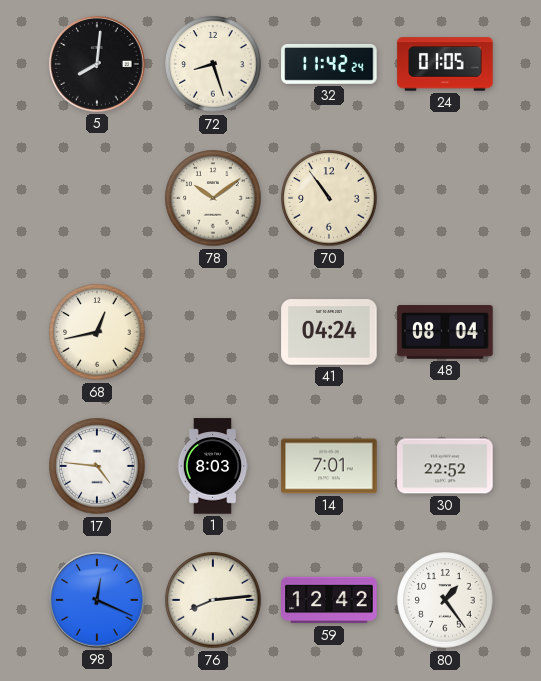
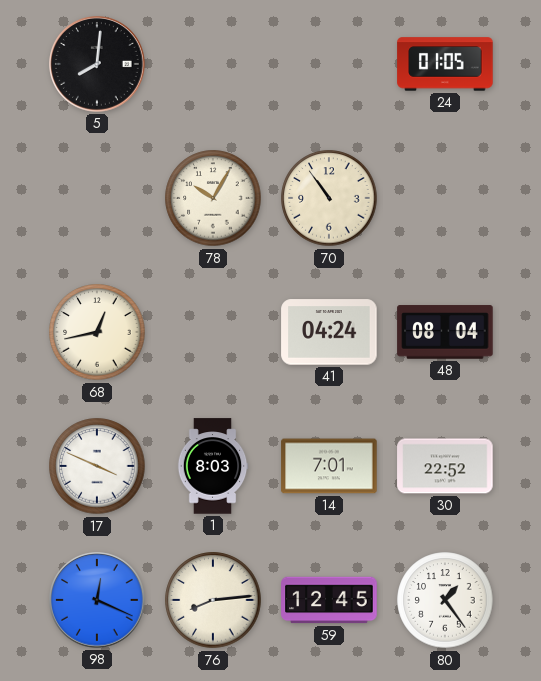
72: 8:27 -> none
32: 11:42 -> none
78: 10:09 -> 10:05
17: 4:46 -> 3:49
59: 12:42 -> 12:45
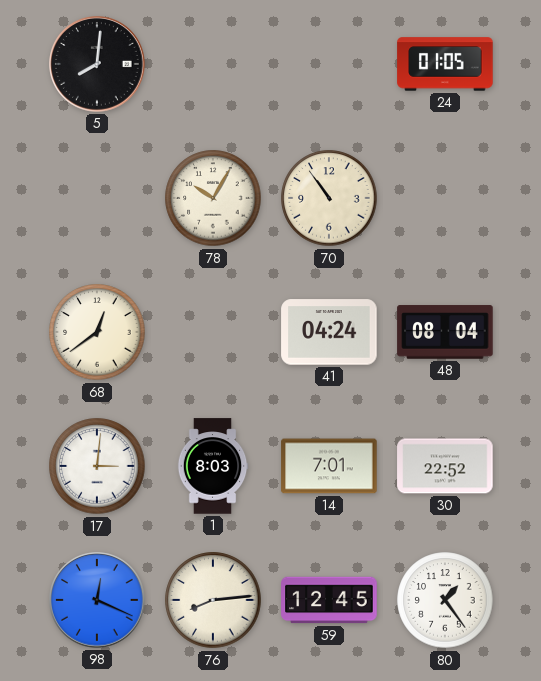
68: 12:43 -> 12:39
17: 3:49 -> 3:01
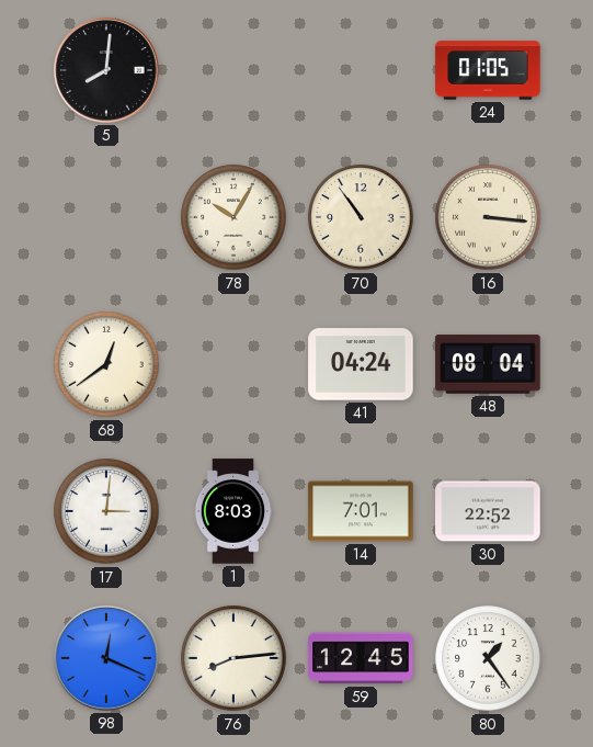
16: none -> 3:16
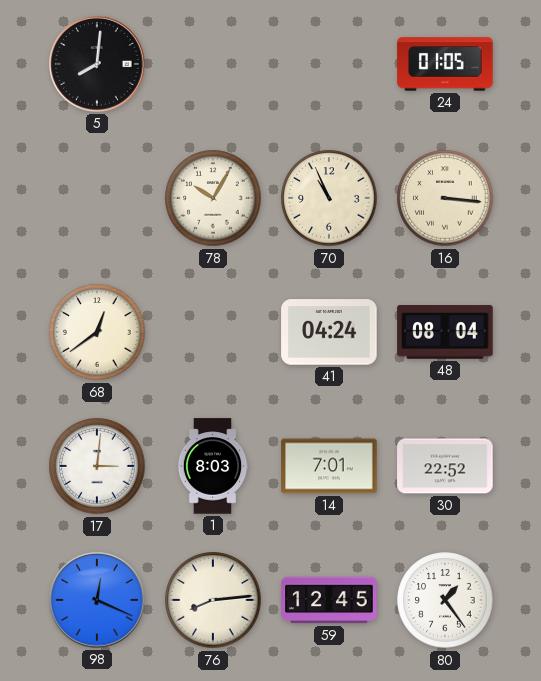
70: 10:54 -> 10:56
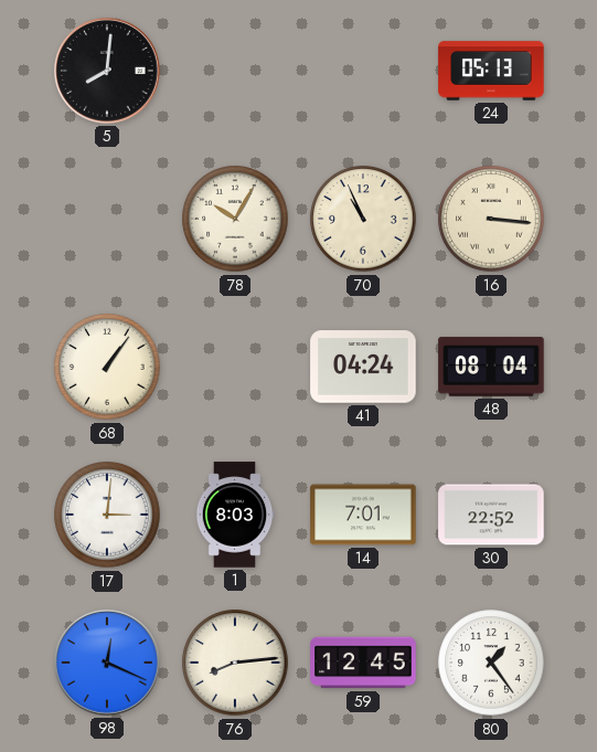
24: 01:05 -> 05:13
68: 12:39 -> 1:06
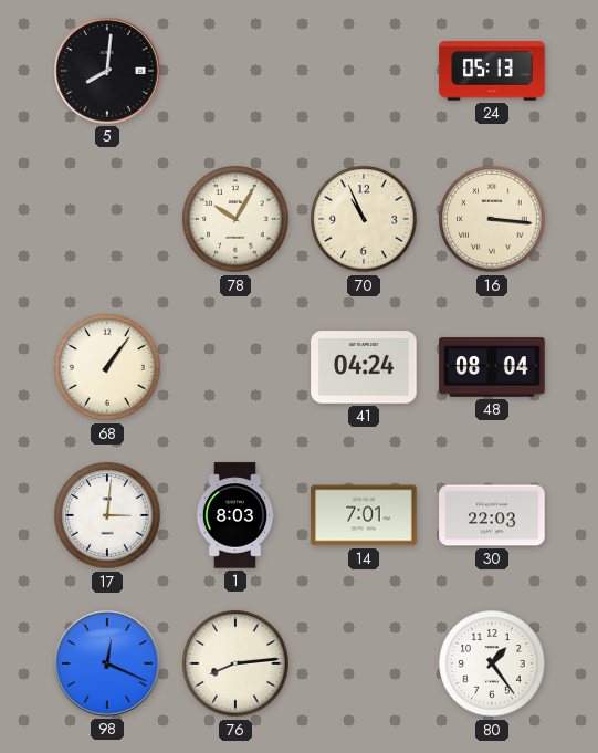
30: 22:52 -> 22:03
59: 12:45 -> none
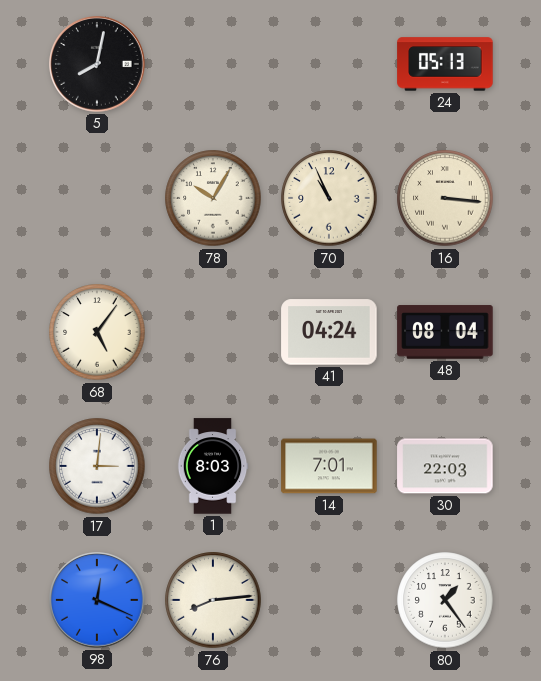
5: 8:01 -> 8:02
68: 1:06 -> 5:06
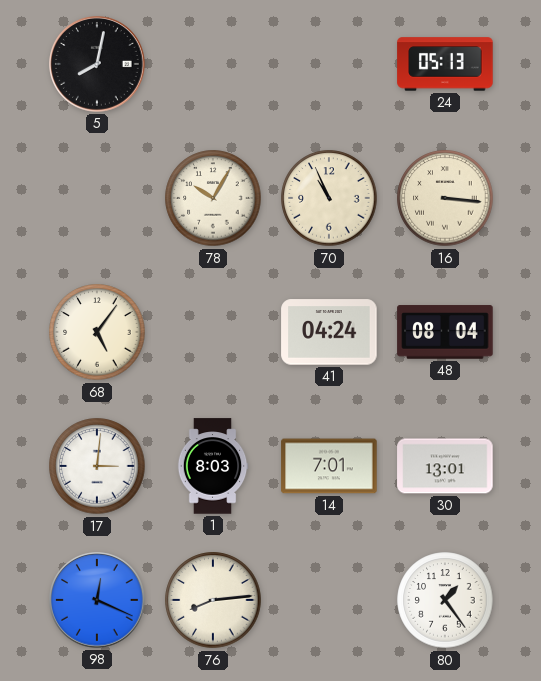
30: 22:03 -> 13:01
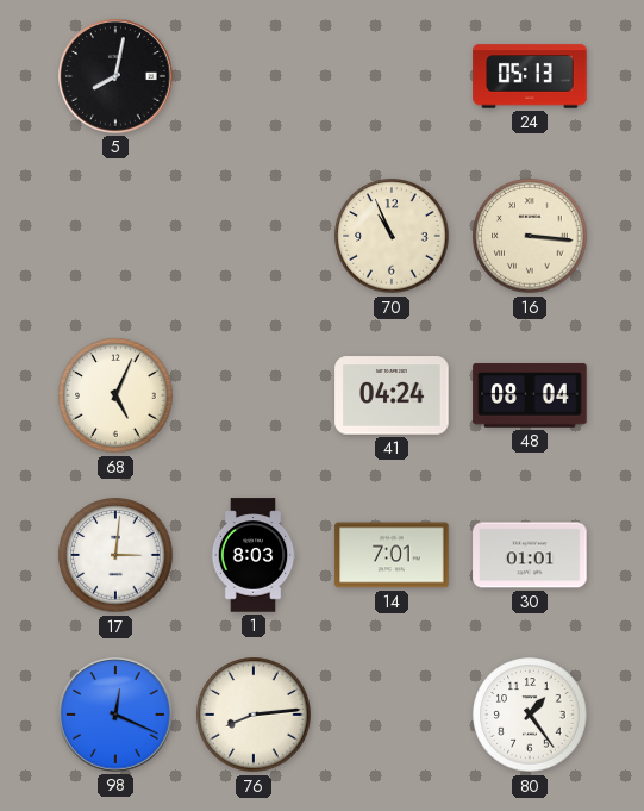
78: 10:05 -> none
68: 5:06 -> 5:04
30: 13:01 -> 01:01
